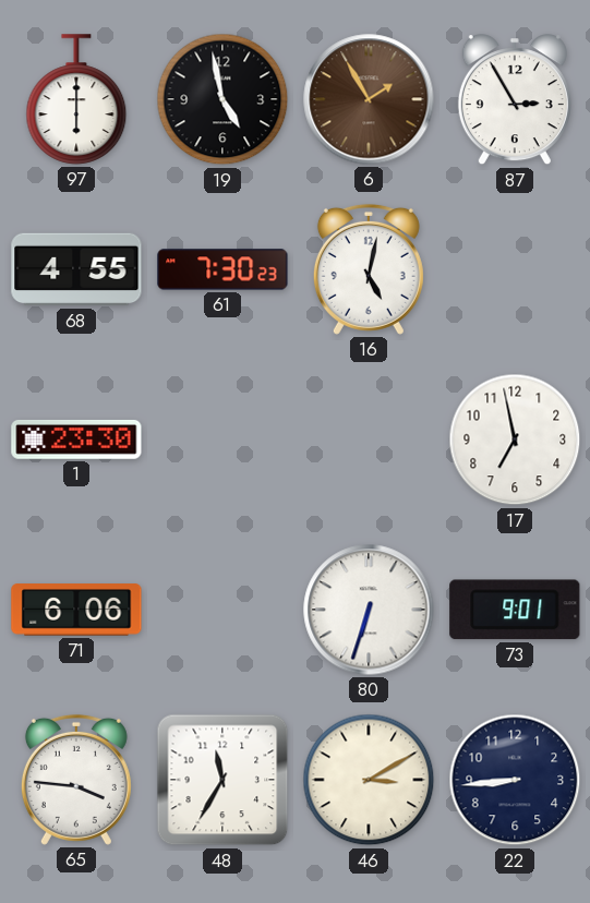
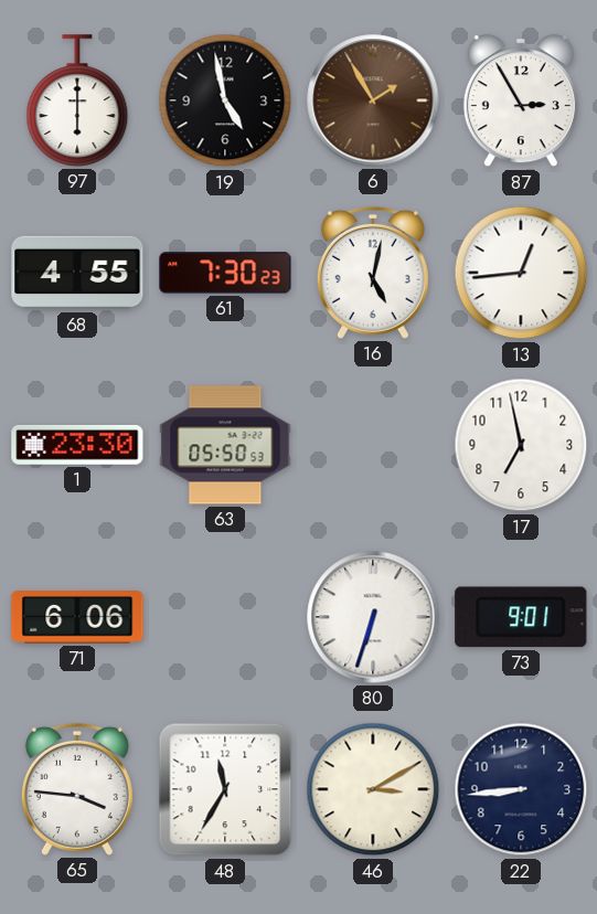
13: none -> 12:44
63: none -> 05:50
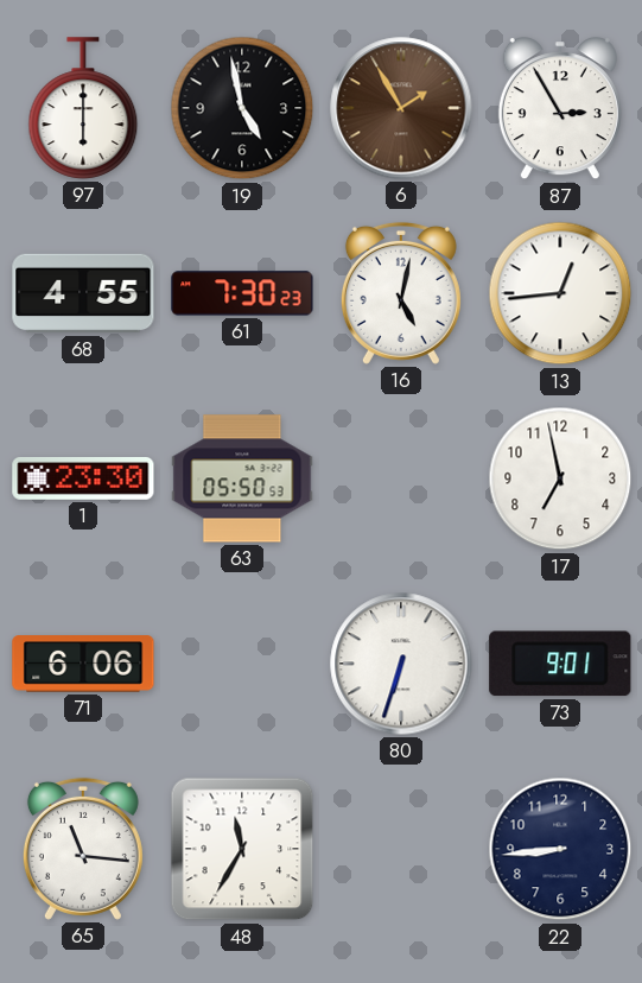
65: 3:46 -> 11:16
46: 3:10 -> none
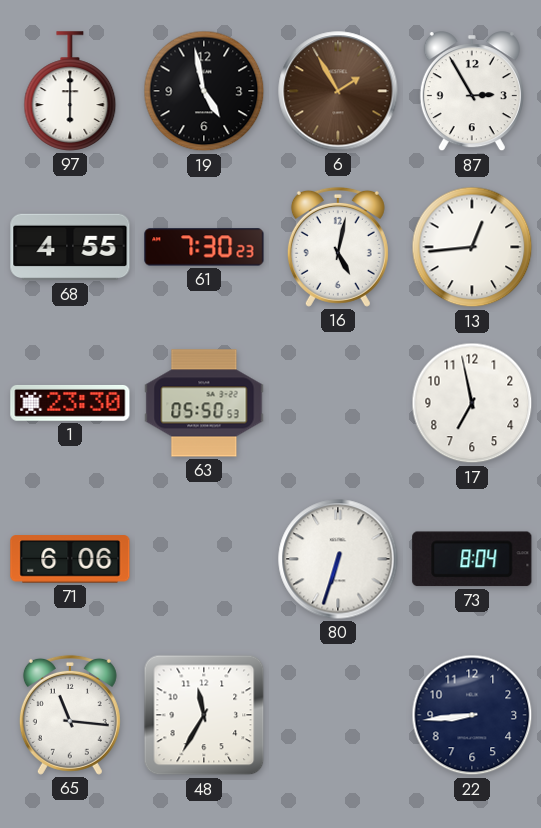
73: 9:01 -> 8:04
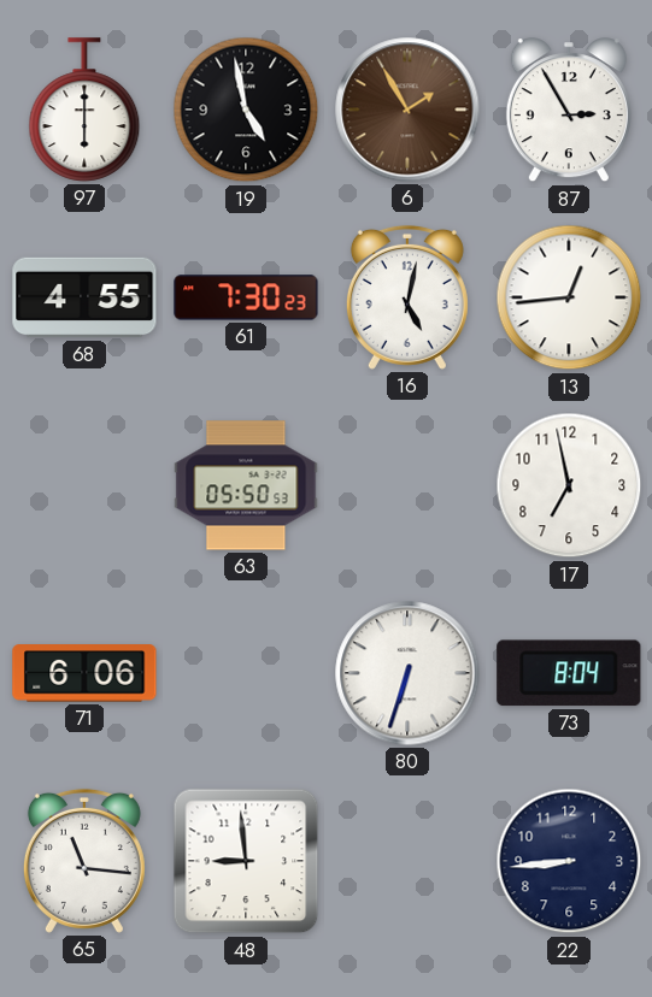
1: 23:30 -> none
48: 11:35 -> 8:59
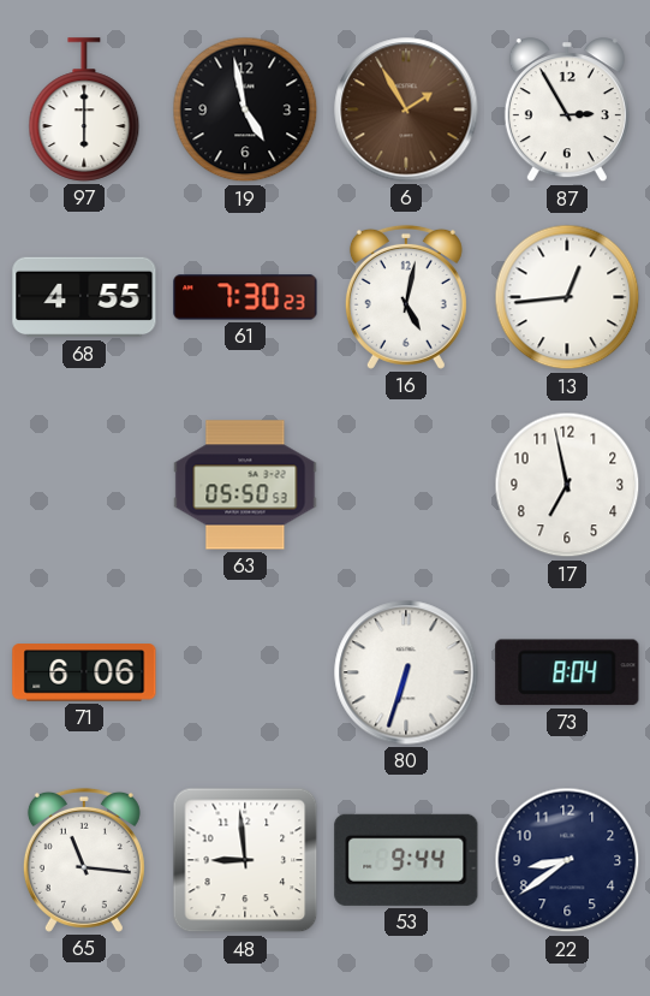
53: none -> 9:44
22: 8:44 -> 8:39
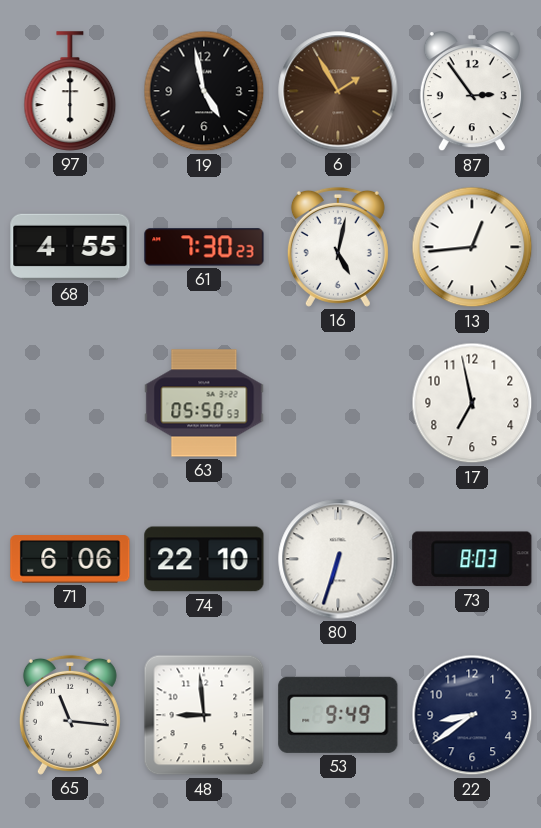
87: 2:55 -> 2:54
74: none -> 22:10
73: 8:04 -> 8:03
53: 9:44 -> 9:49
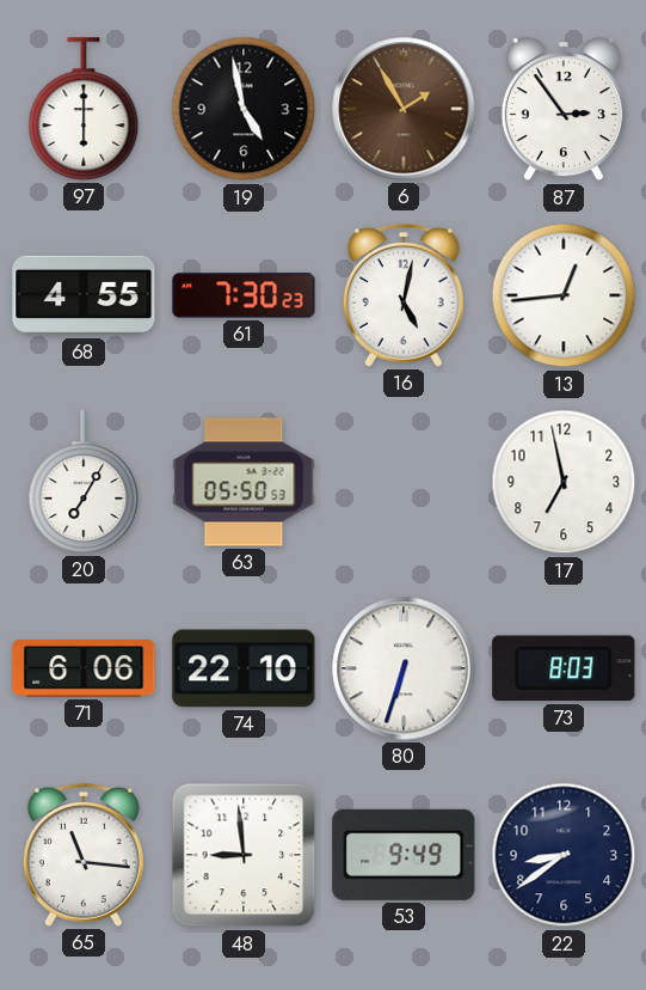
20: none -> 7:05
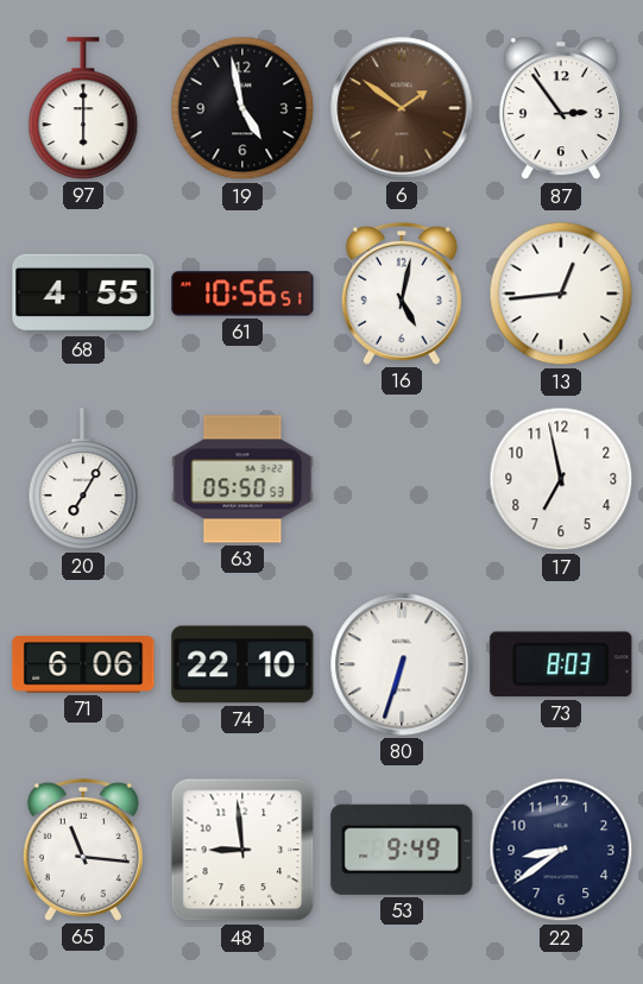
6: 1:55 -> 1:51
61: 7:30 -> 10:56
